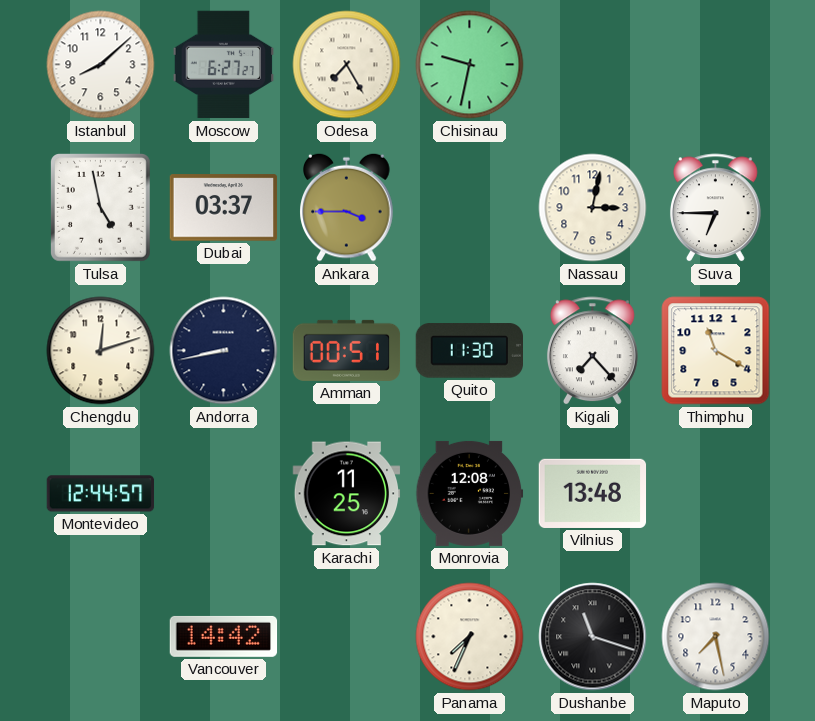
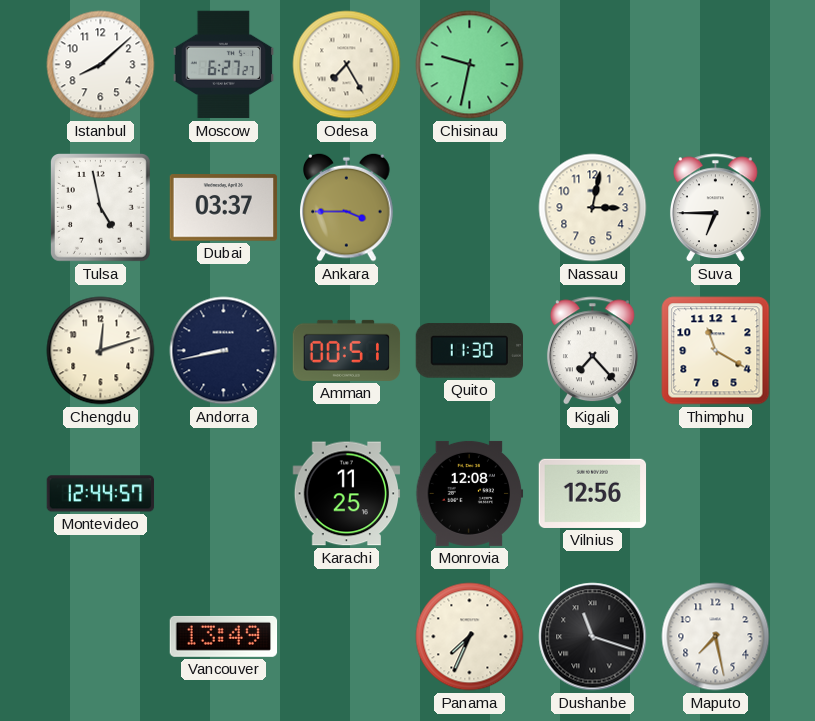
Vilnius: 13:48 -> 12:56
Vancouver: 14:42 -> 13:49
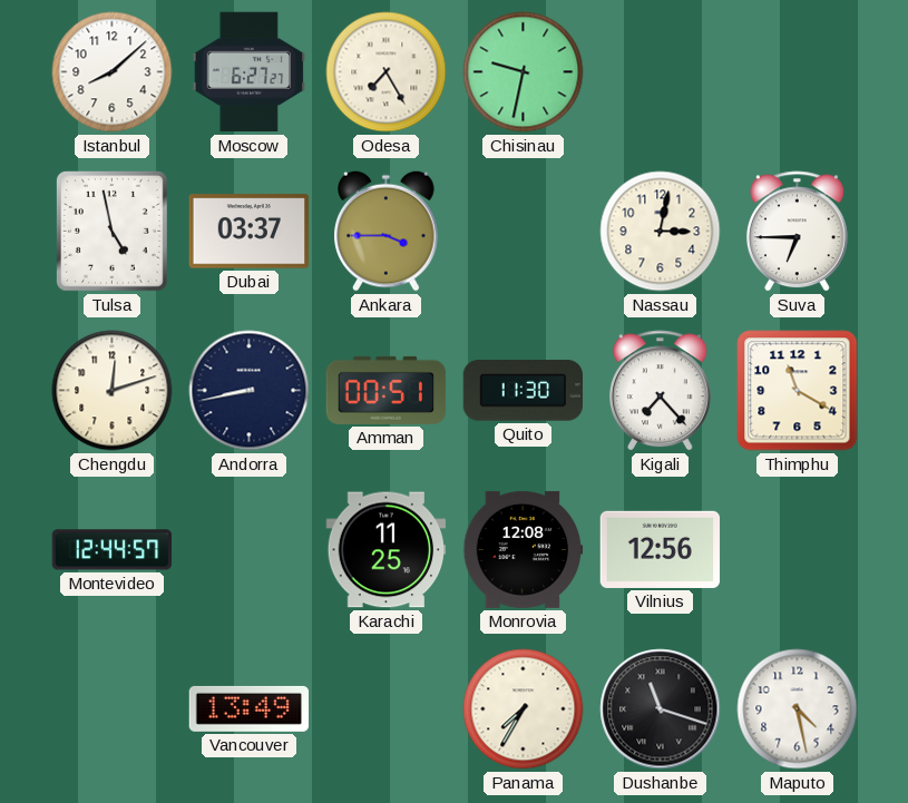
Panama: 7:34 -> 7:35
Maputo: 7:28 -> 4:28
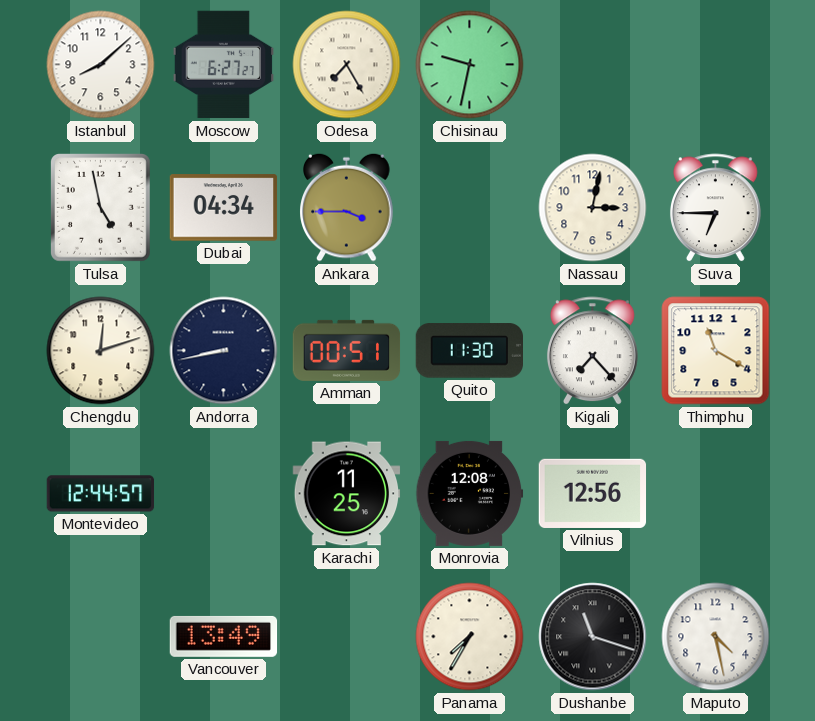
Dubai: 03:37 -> 04:34
